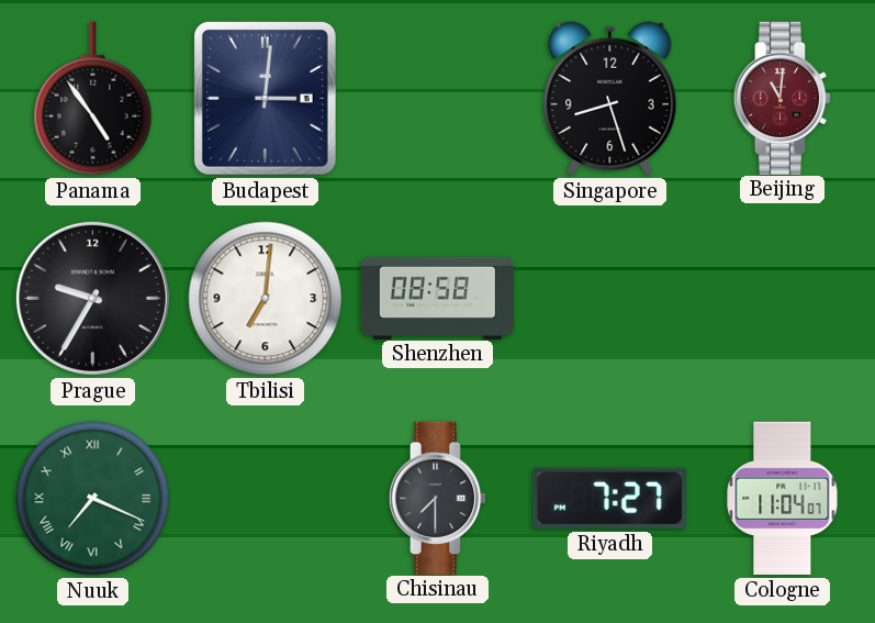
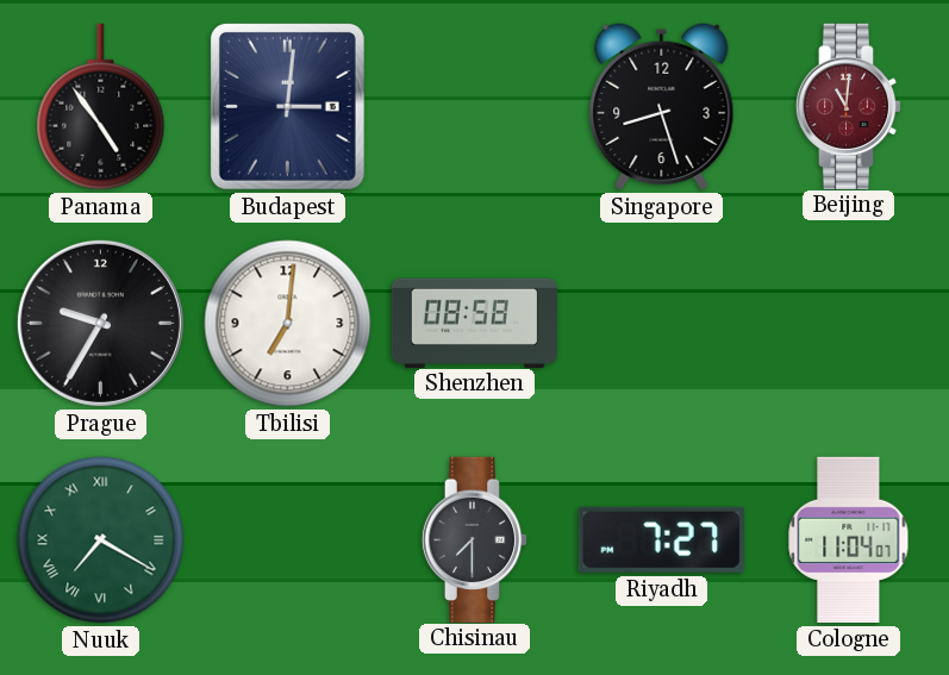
Nuuk: 7:19 -> 7:20
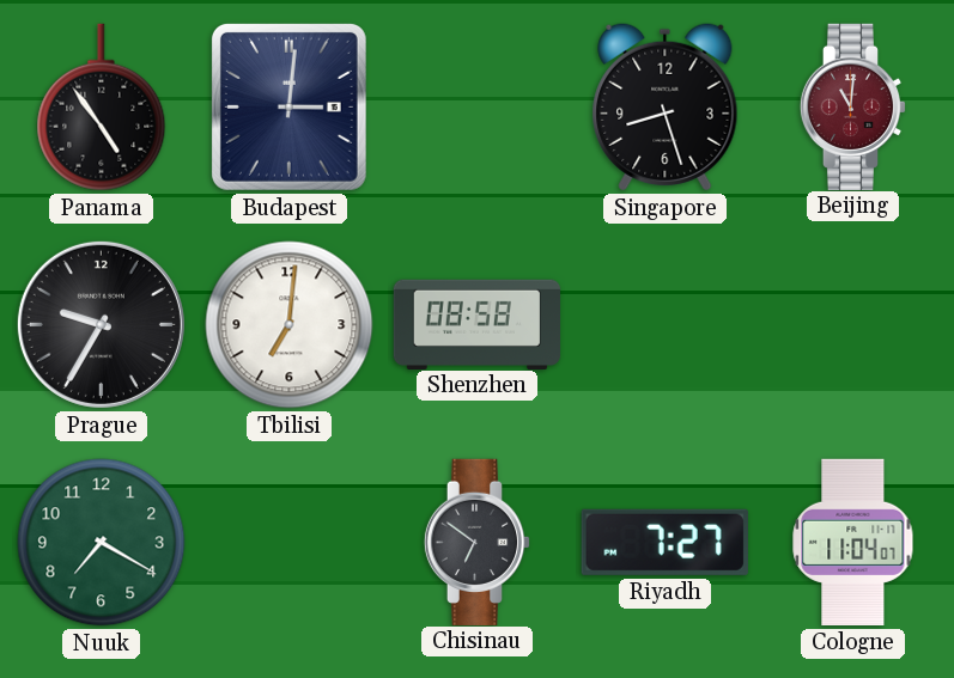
Nuuk numerals: Roman -> Arabic
Chisinau: 7:30 -> 6:51
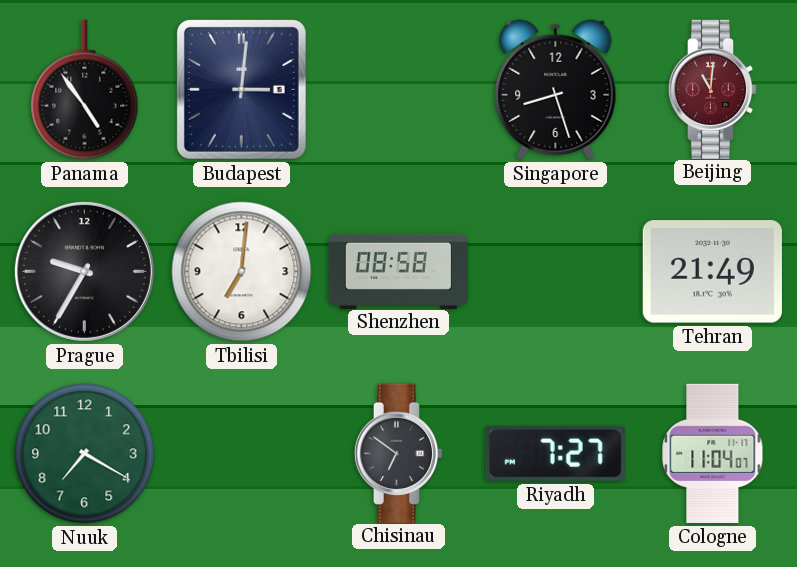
Tehran: none -> 21:49
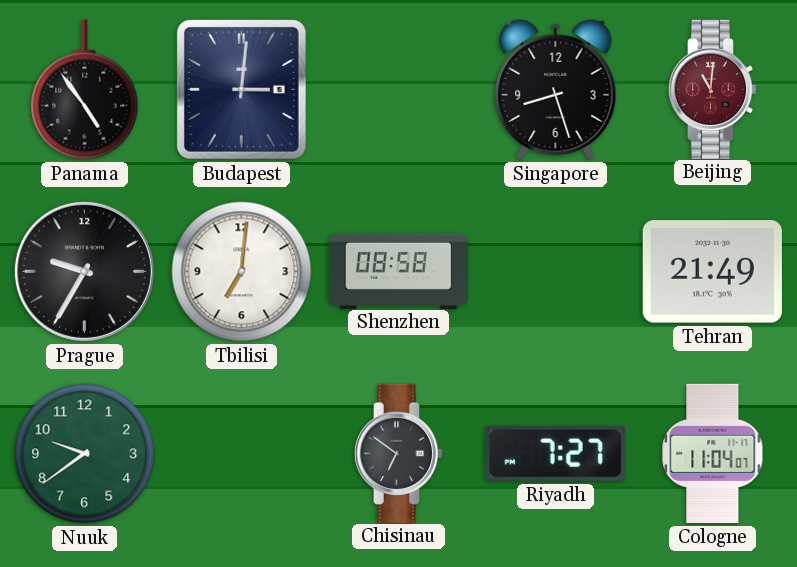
Nuuk: 7:20 -> 9:39
